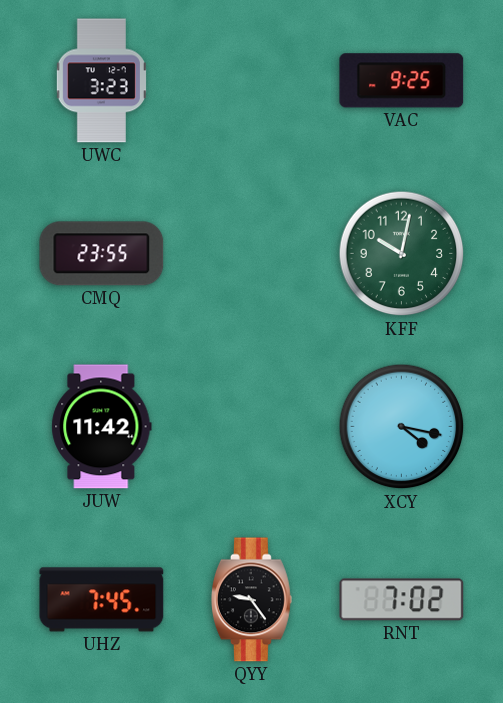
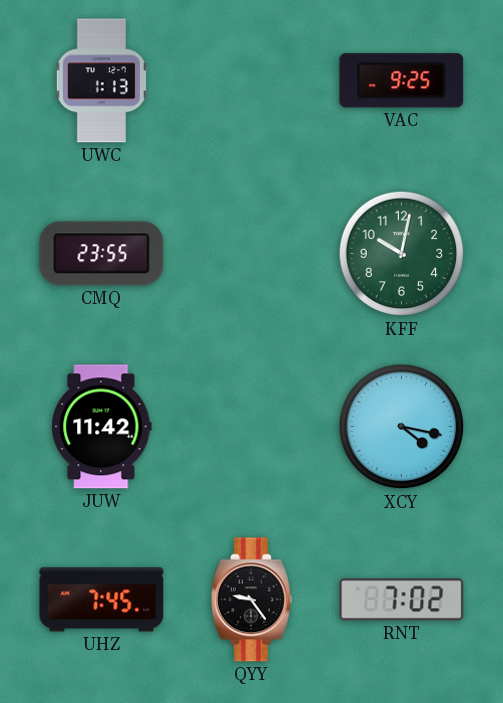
UWC: 3:23 -> 1:13
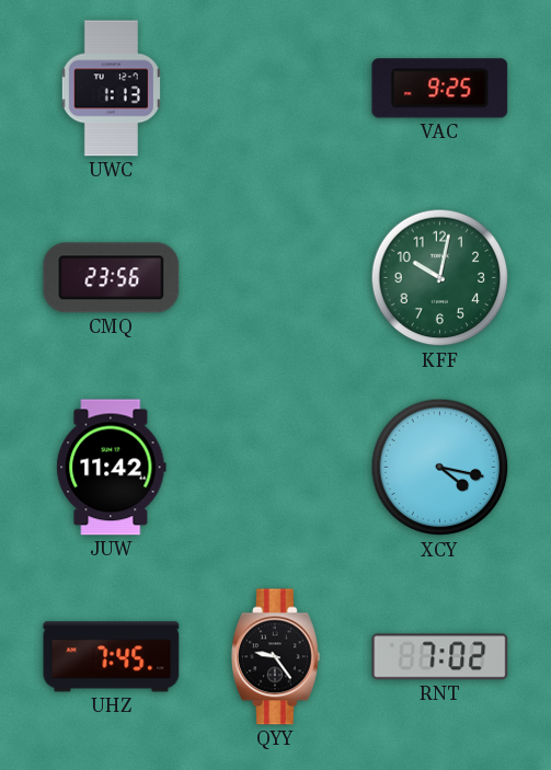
CMQ: 23:55 -> 23:56
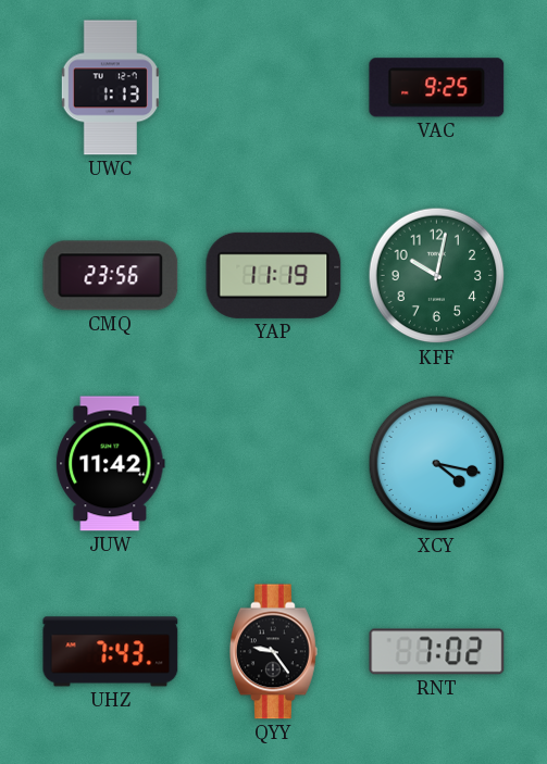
YAP: none -> 11:19
UHZ: 7:45 -> 7:43
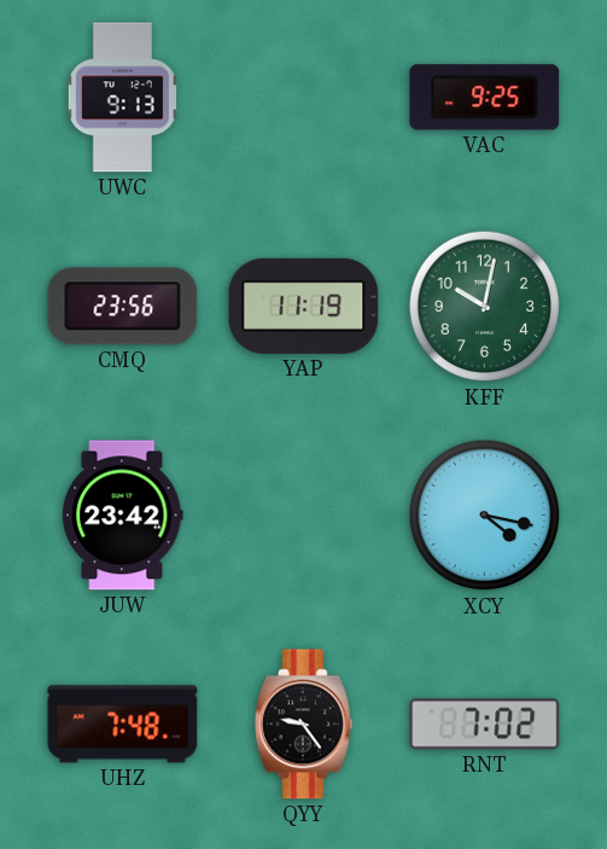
UWC: 1:13 -> 9:13
JUW: 11:42 -> 23:42
UHZ: 7:43 -> 7:48
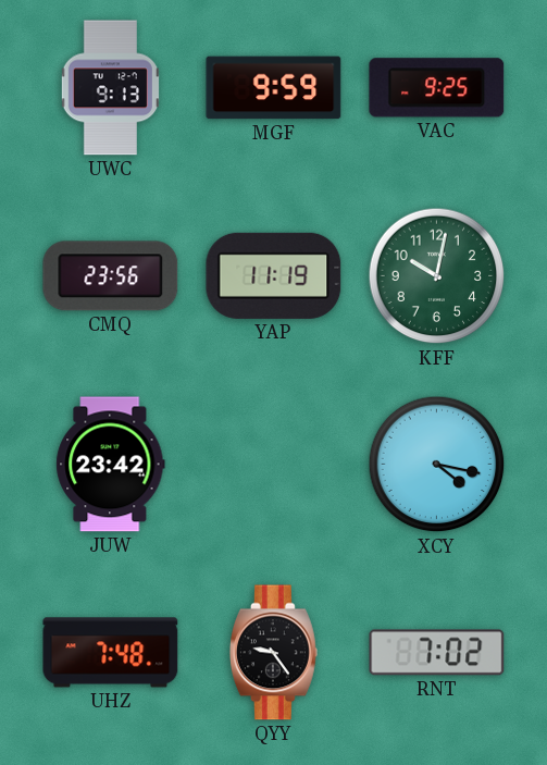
MGF: none -> 9:59
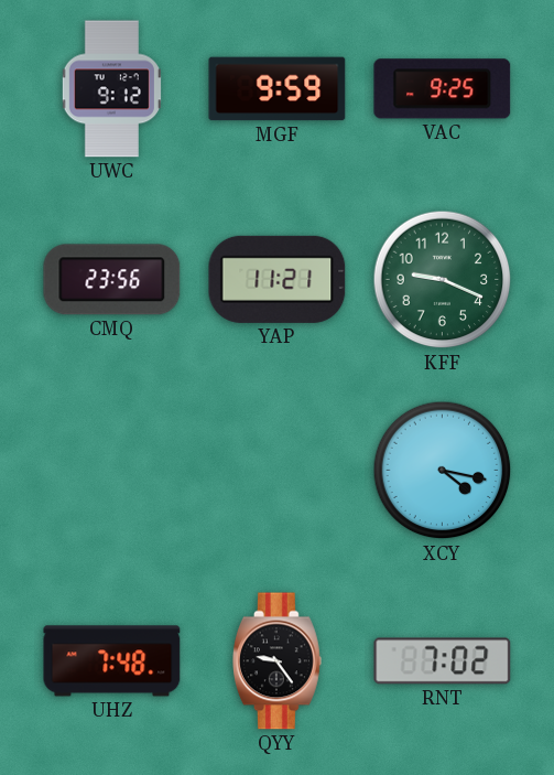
UWC: 9:13 -> 9:12
YAP: 11:19 -> 11:21
KFF: 10:02 -> 9:19
JUW: 23:42 -> none
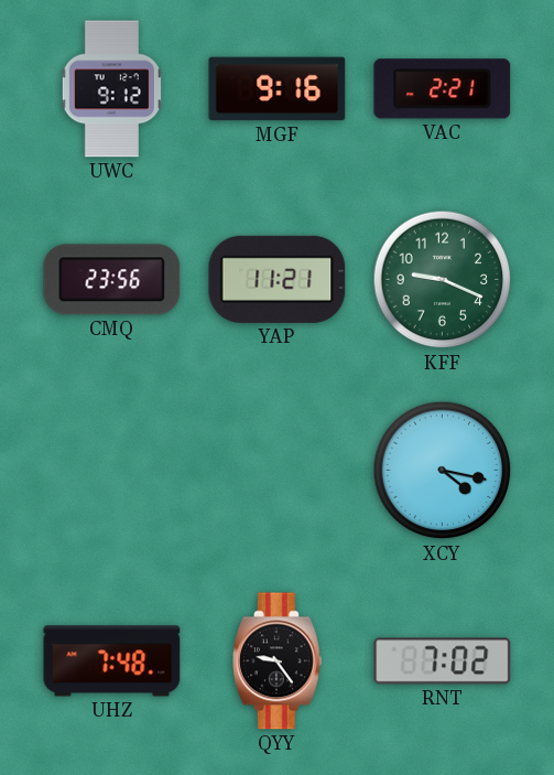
MGF: 9:59 -> 9:16
VAC: 9:25 -> 2:21
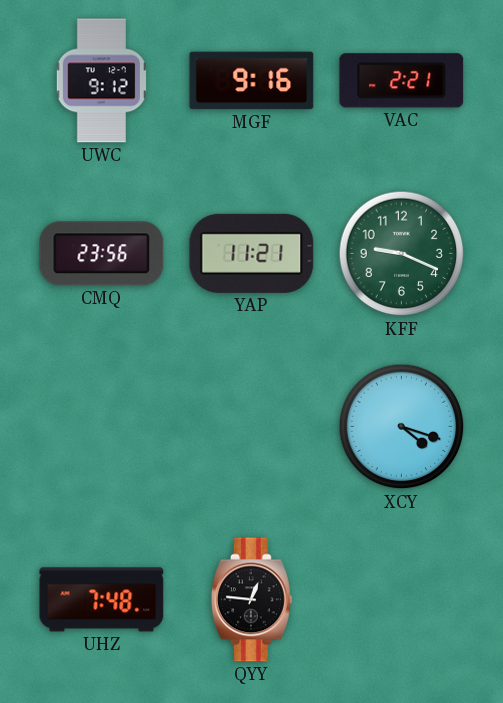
XCY: 4:17 -> 4:18
QYY: 9:24 -> 12:46
RNT: 7:02 -> none
